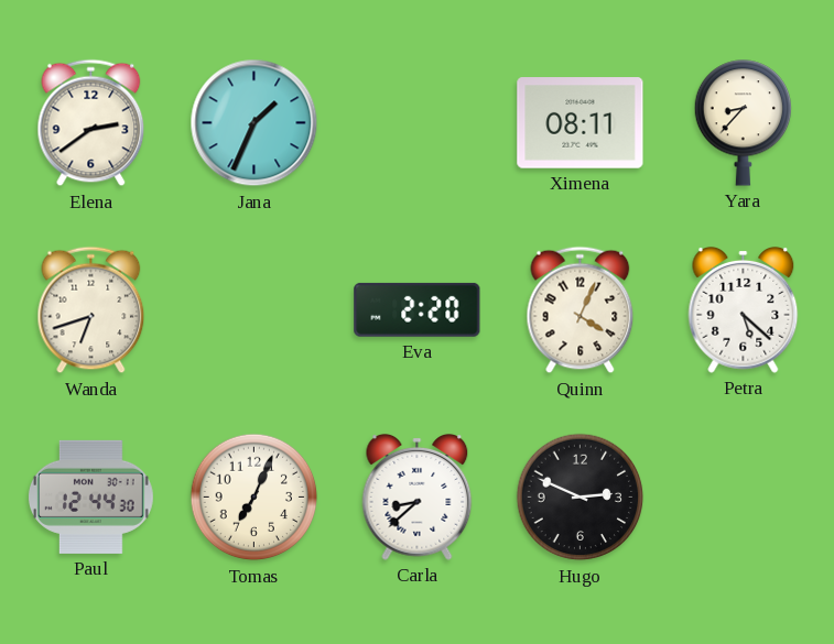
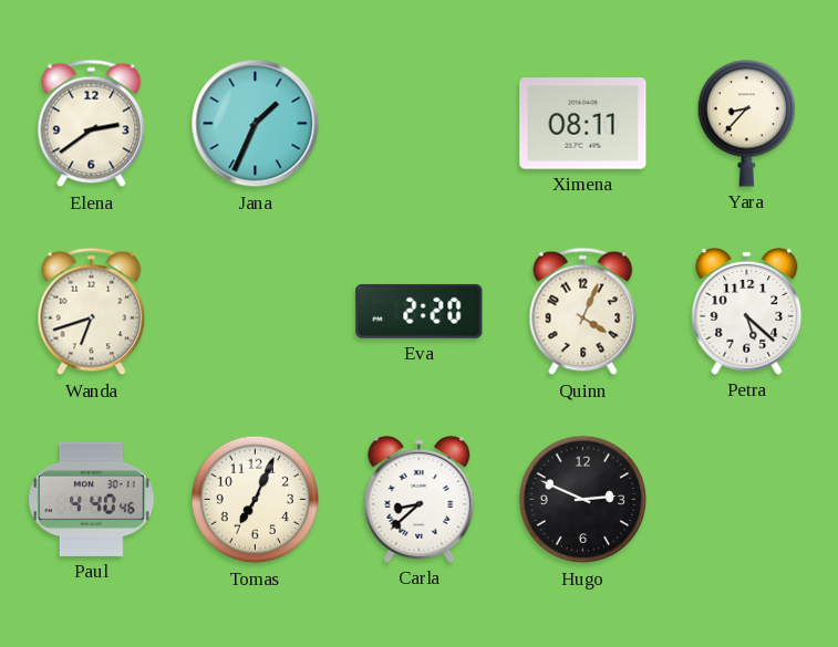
Paul: 12:44 -> 4:40
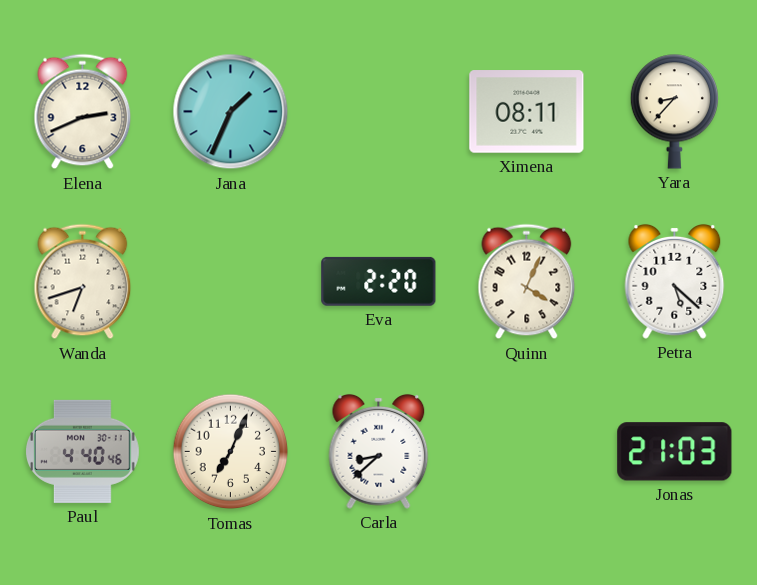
Elena: 2:39 -> 2:41
Hugo: 2:49 -> none
Jonas: none -> 21:03
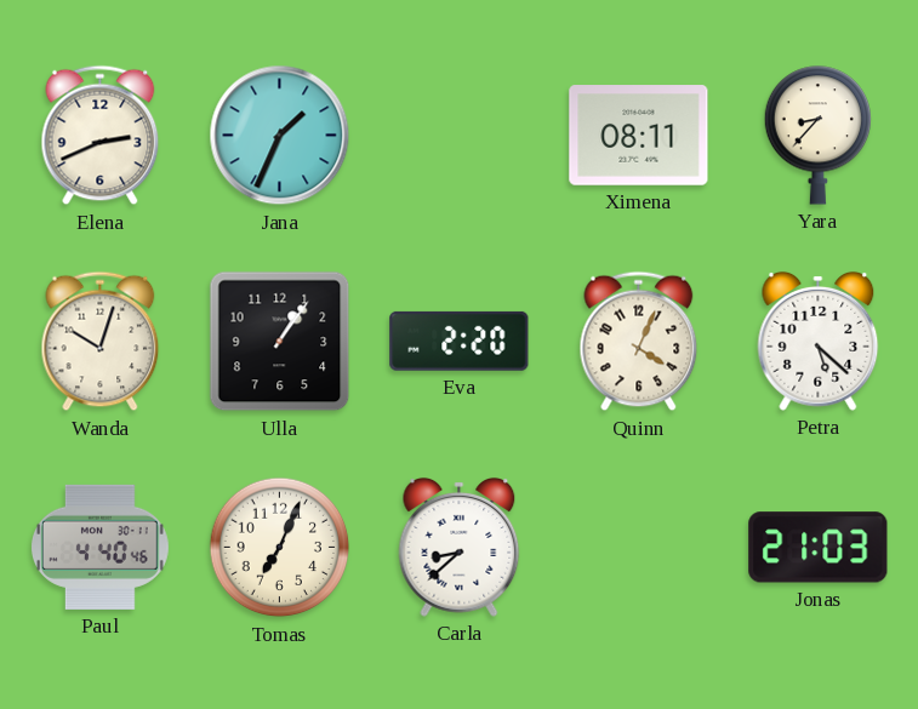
Wanda: 6:42 -> 10:03
Ulla: none -> 1:06
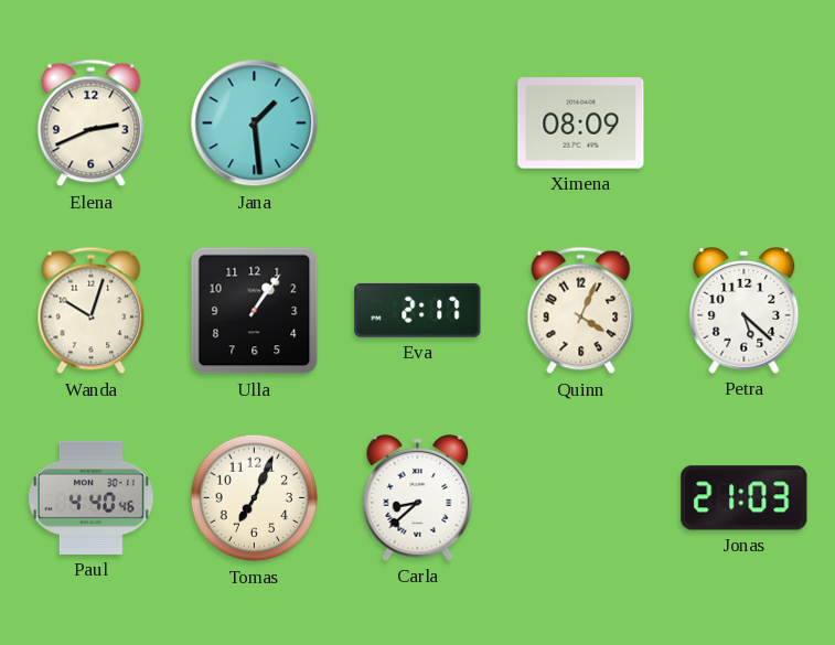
Jana: 1:34 -> 1:29
Ximena: 08:11 -> 08:09
Yara: 8:37 -> none
Eva: 2:20 -> 2:17
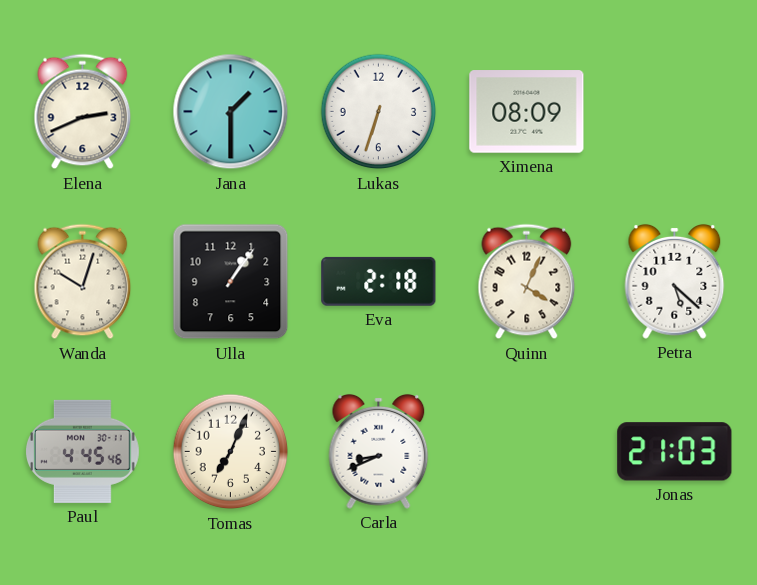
Jana: 1:29 -> 1:30
Lukas: none -> 6:33
Eva: 2:17 -> 2:18
Paul: 4:40 -> 4:45
Carla: 8:38 -> 8:41
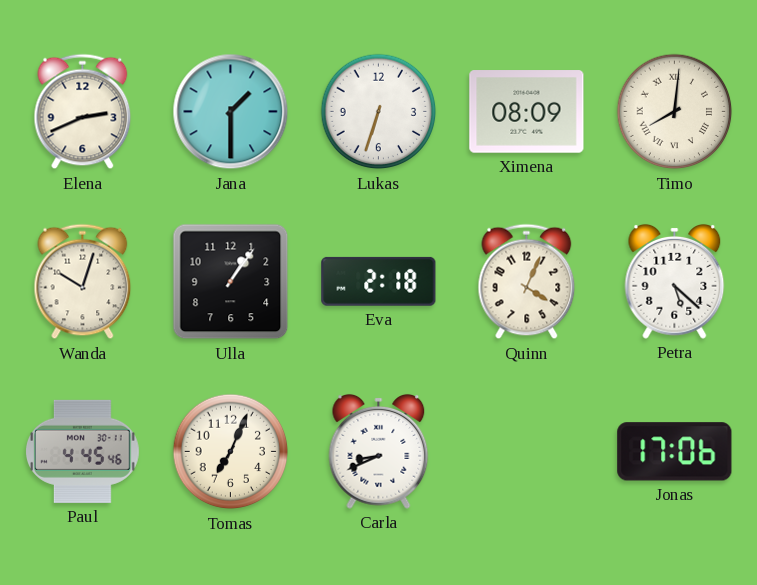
Timo: none -> 8:01
Jonas: 21:03 -> 17:06
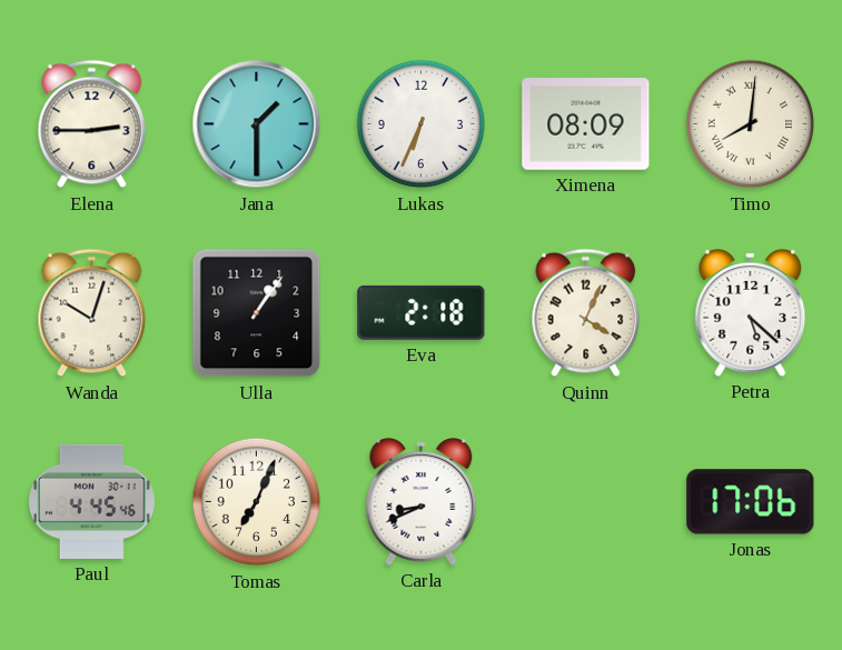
Elena: 2:41 -> 2:45
Lukas: 6:33 -> 6:34
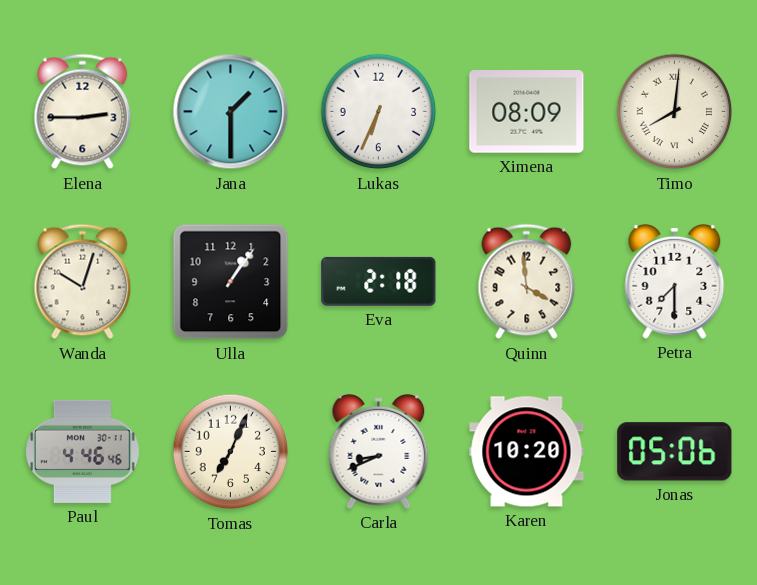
Quinn: 4:04 -> 3:59
Petra: 5:22 -> 7:30
Paul: 4:45 -> 4:46
Karen: none -> 10:20
Jonas: 17:06 -> 05:06
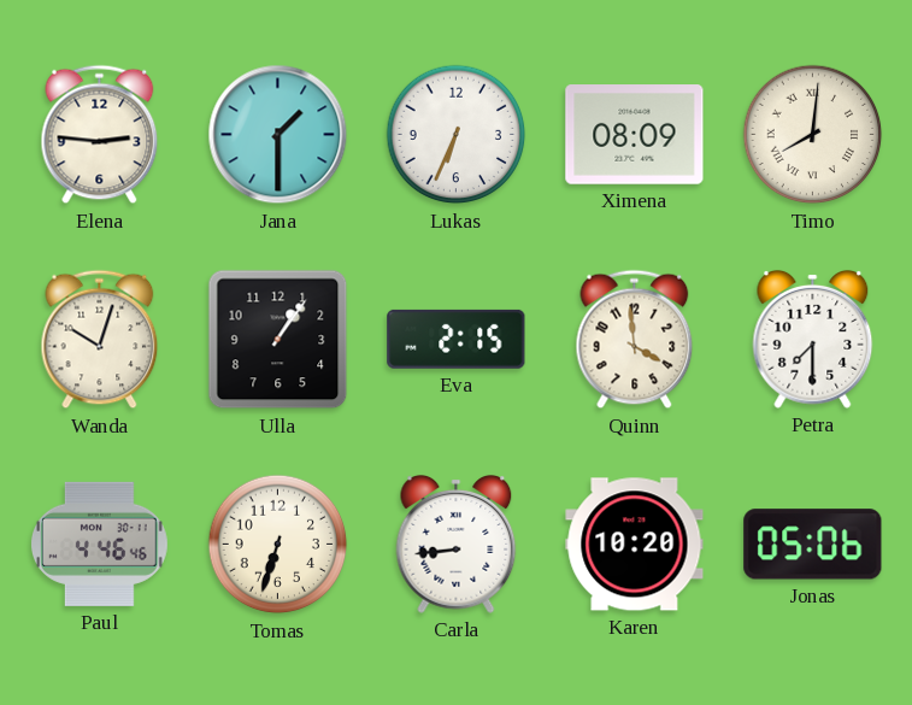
Elena: 2:45 -> 2:46
Eva: 2:18 -> 2:15
Tomas: 7:04 -> 6:33
Carla: 8:41 -> 8:44
